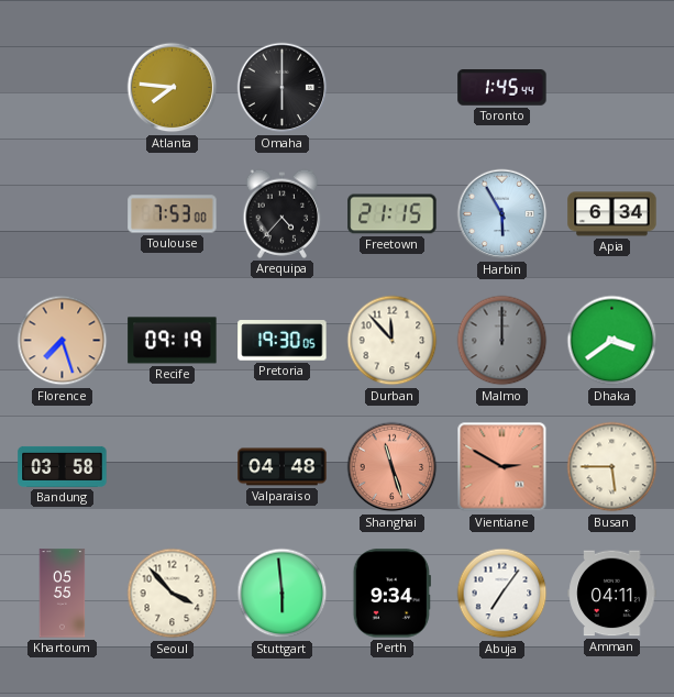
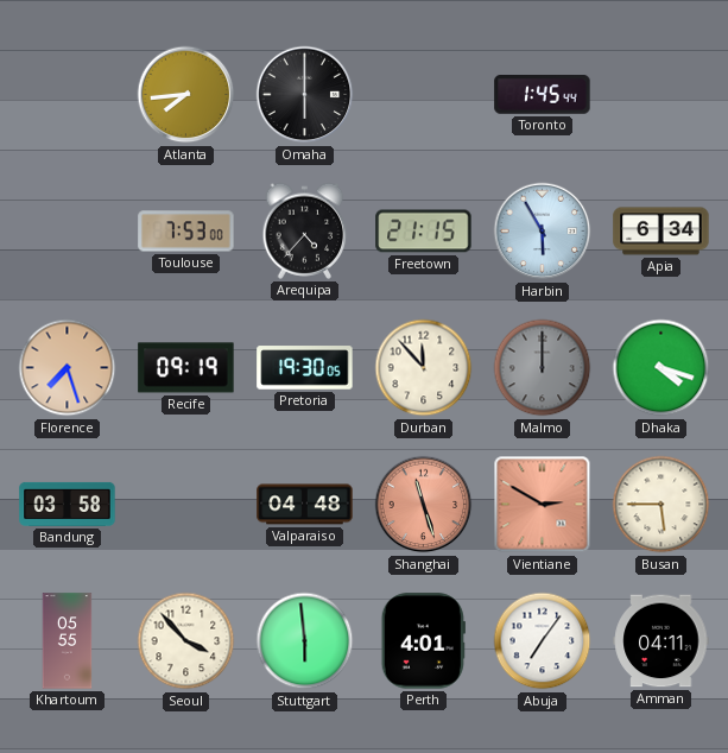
Atlanta: 7:46 -> 7:44
Dhaka: 3:39 -> 4:18
Perth: 9:34 -> 4:01
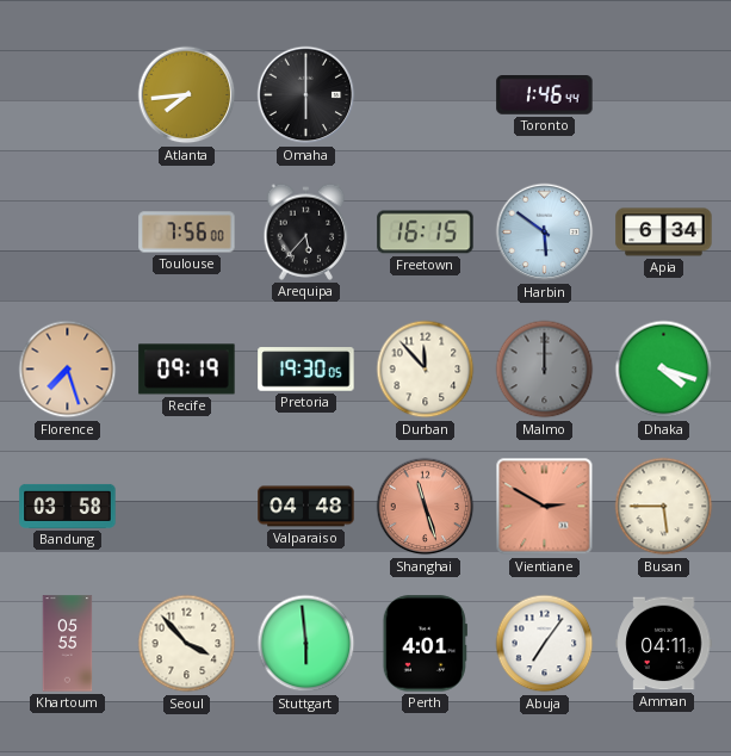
Toronto: 1:45 -> 1:46
Toulouse: 7:53 -> 7:56
Arequipa: 4:37 -> 5:37
Freetown: 21:15 -> 16:15
Harbin: 5:55 -> 5:51
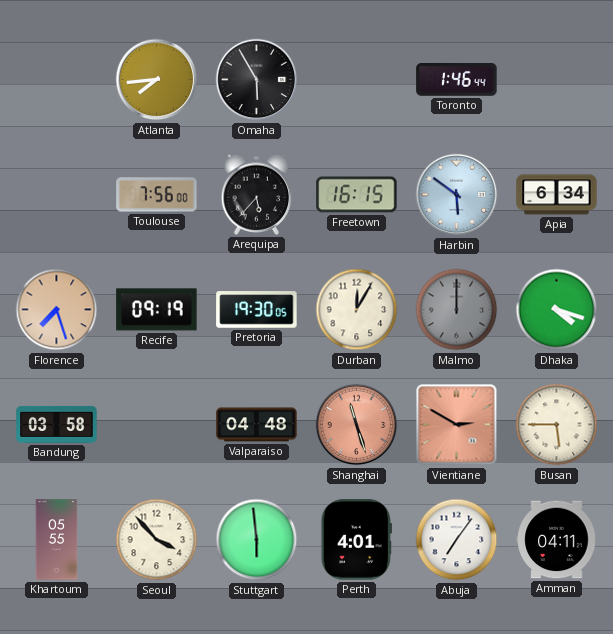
Omaha: 6:00 -> 5:55
Durban: 11:53 -> 12:05
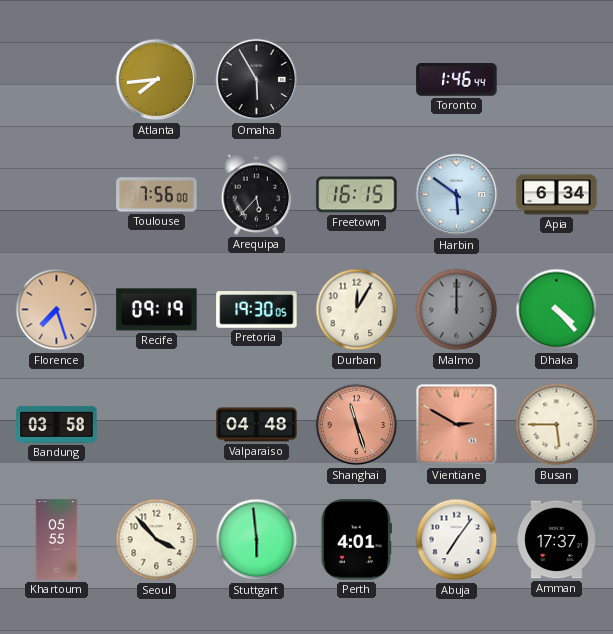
Dhaka: 4:18 -> 4:23
Amman: 04:11 -> 17:37
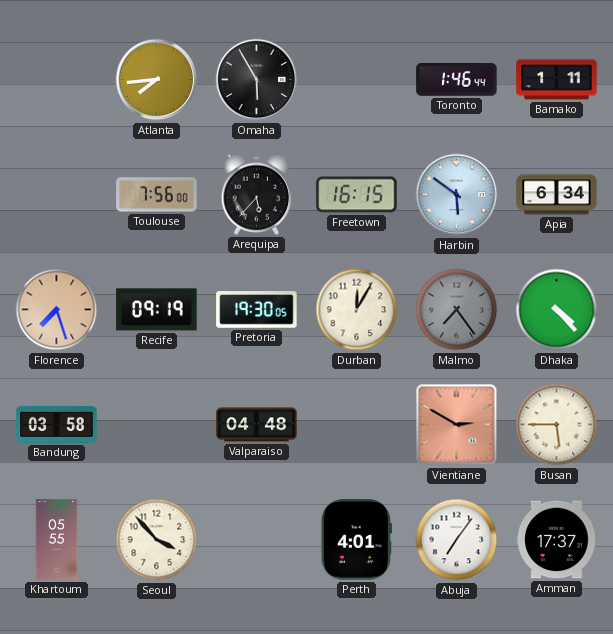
Bamako: none -> 1:11
Malmo: 12:00 -> 7:24
Shanghai: 11:27 -> none
Stuttgart: 5:59 -> none
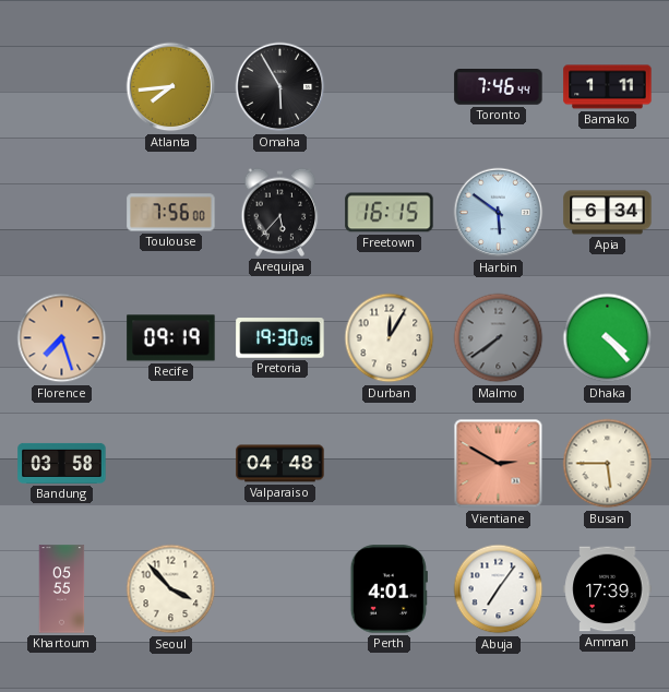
Toronto: 1:46 -> 7:46
Malmo: 7:24 -> 7:39
Amman: 17:37 -> 17:39
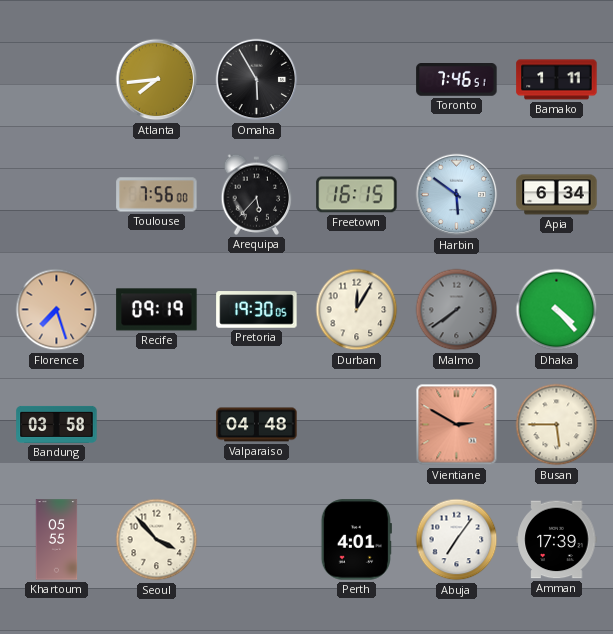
Toronto: 7:46:44 -> 7:46:51
